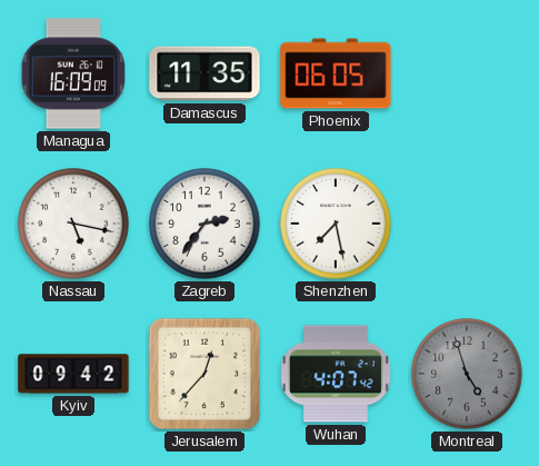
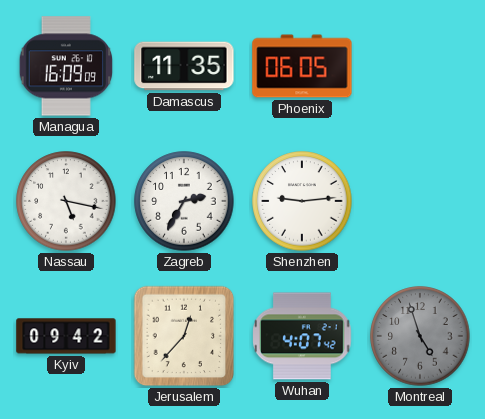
Zagreb: 2:36 -> 2:35
Shenzhen: 7:28 -> 9:14
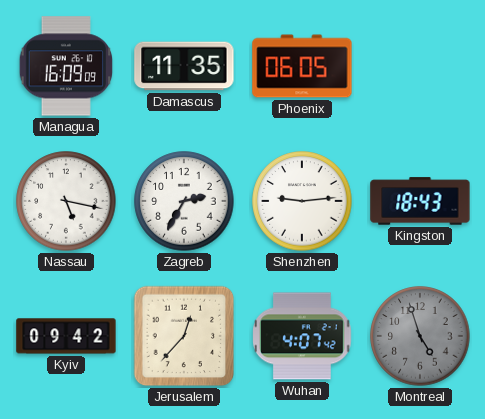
Kingston: none -> 18:43
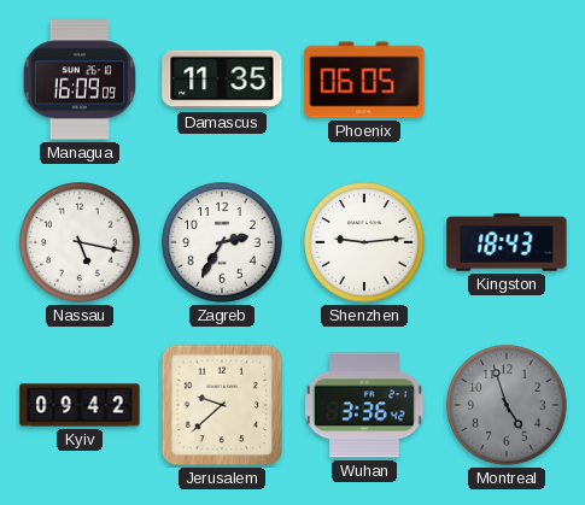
Jerusalem: 12:37 -> 9:38
Wuhan: 4:07 -> 3:36
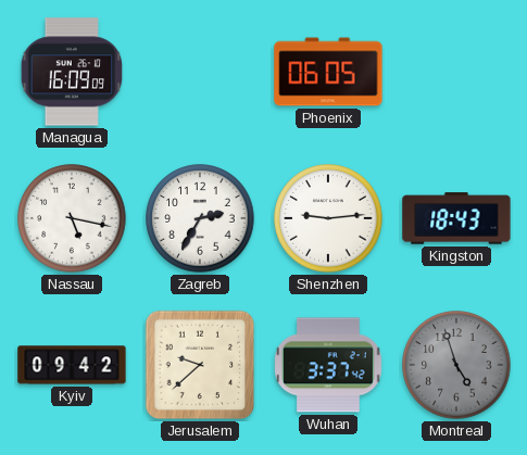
Damascus: 11:35 -> none
Wuhan: 3:36 -> 3:37
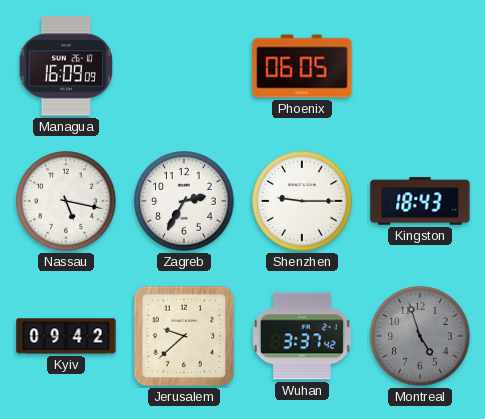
Shenzhen: 9:14 -> 9:15
